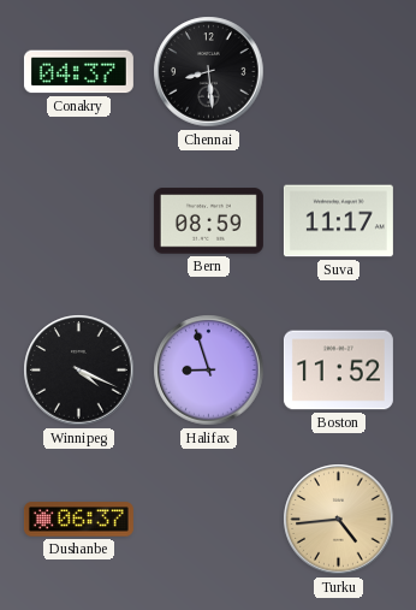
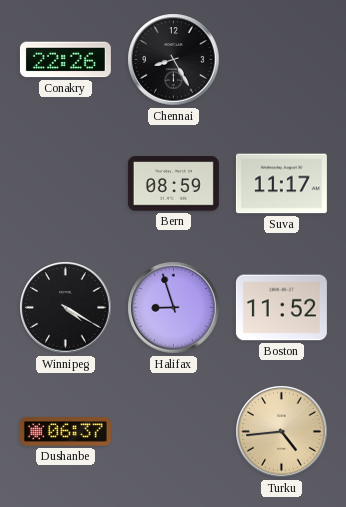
Conakry: 04:37 -> 22:26
Chennai: 8:29 -> 8:25
Winnipeg: 4:19 -> 4:20
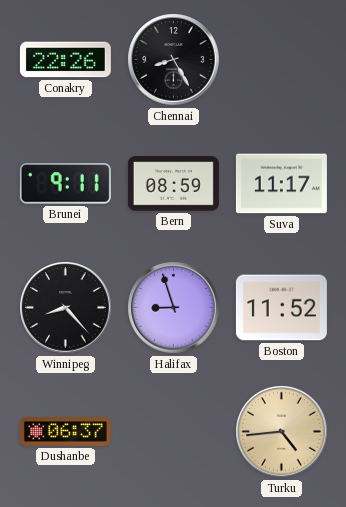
Brunei: none -> 9:11
Winnipeg: 4:20 -> 8:23
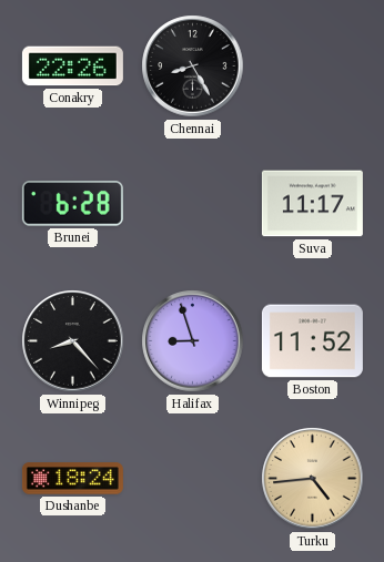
Brunei: 9:11 -> 6:28
Bern: 08:59 -> none
Dushanbe: 06:37 -> 18:24
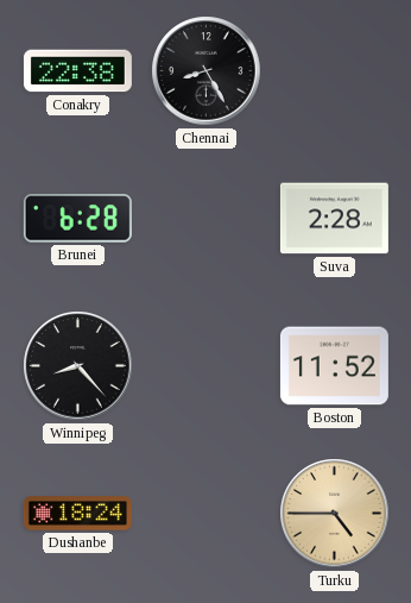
Conakry: 22:26 -> 22:38
Suva: 11:17 -> 2:28
Halifax: 8:57 -> none
Turku: 4:44 -> 4:45
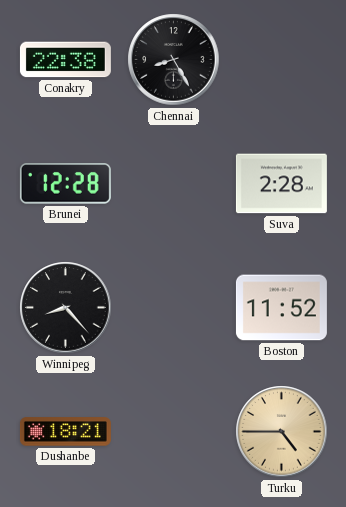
Brunei: 6:28 -> 12:28
Dushanbe: 18:24 -> 18:21
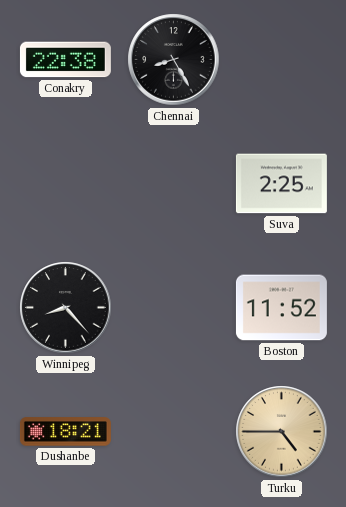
Brunei: 12:28 -> none
Suva: 2:28 -> 2:25
